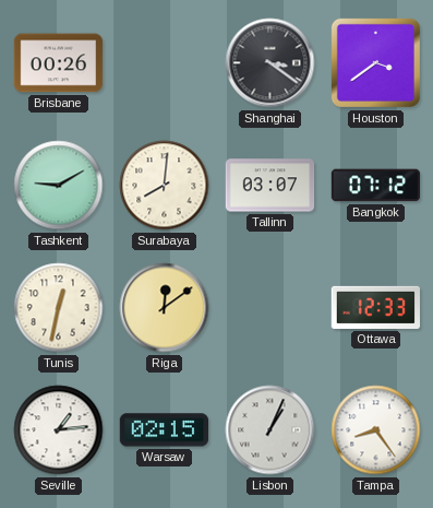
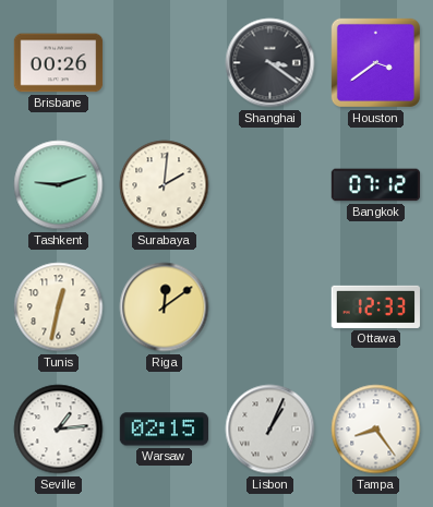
Tashkent: 9:10 -> 9:12
Surabaya: 8:01 -> 2:01
Tallinn: 03:07 -> none
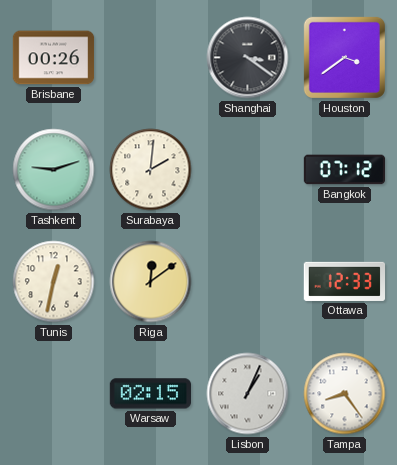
Seville: 1:14 -> none
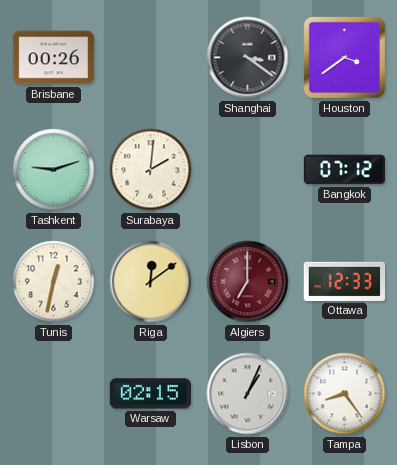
Algiers: none -> 7:00
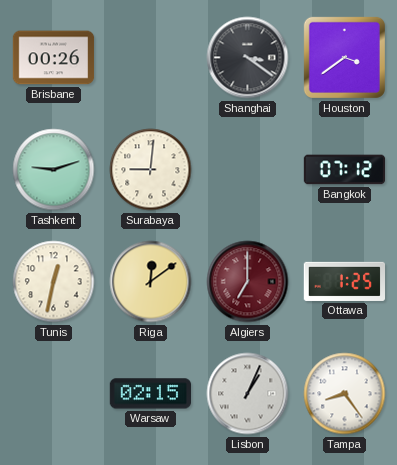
Surabaya: 2:01 -> 9:01
Ottawa: 12:33 -> 1:25
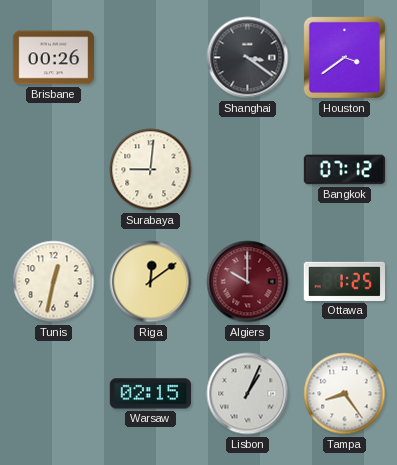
Tashkent: 9:12 -> none
Algiers: 7:00 -> 10:00
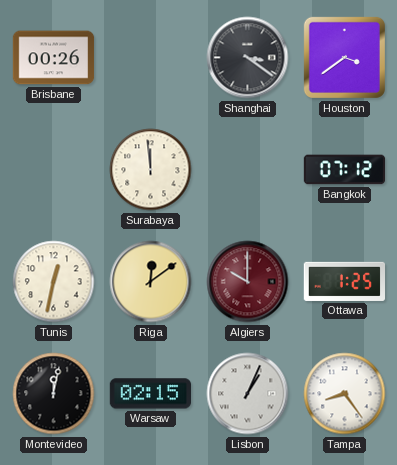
Surabaya: 9:01 -> 11:59
Montevideo: none -> 12:02
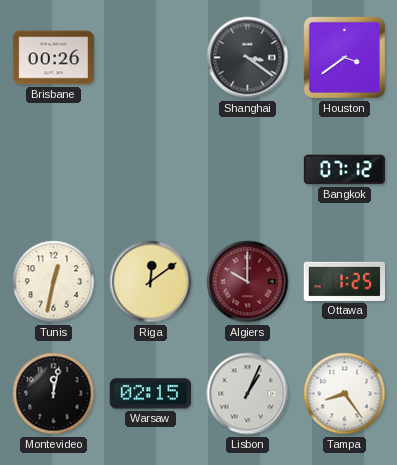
Surabaya: 11:59 -> none
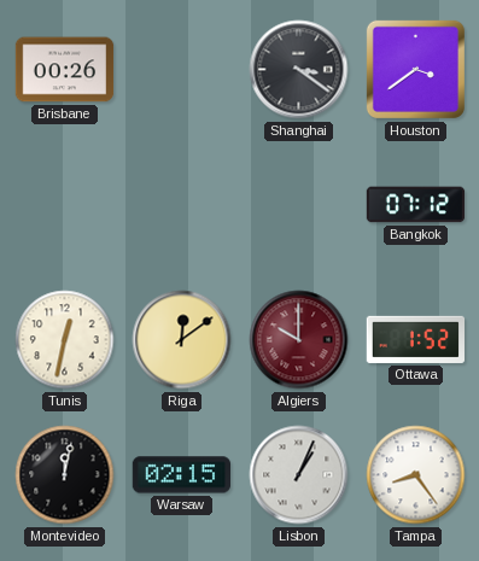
Ottawa: 1:25 -> 1:52
